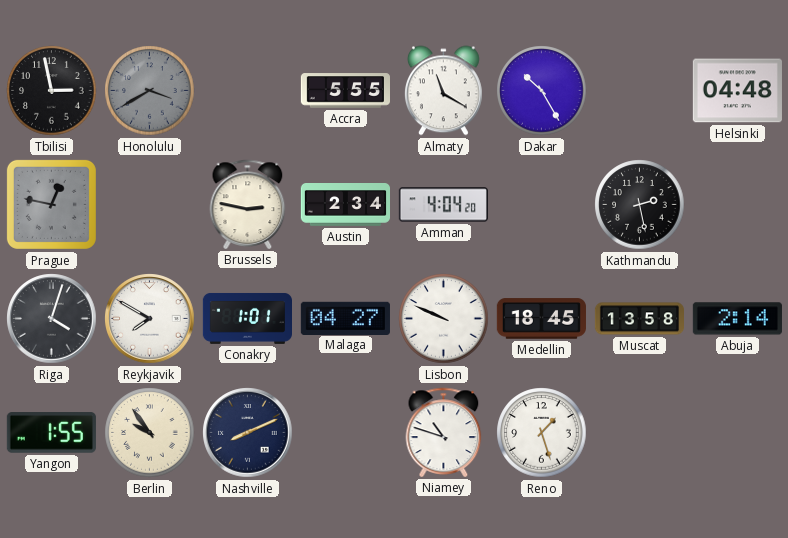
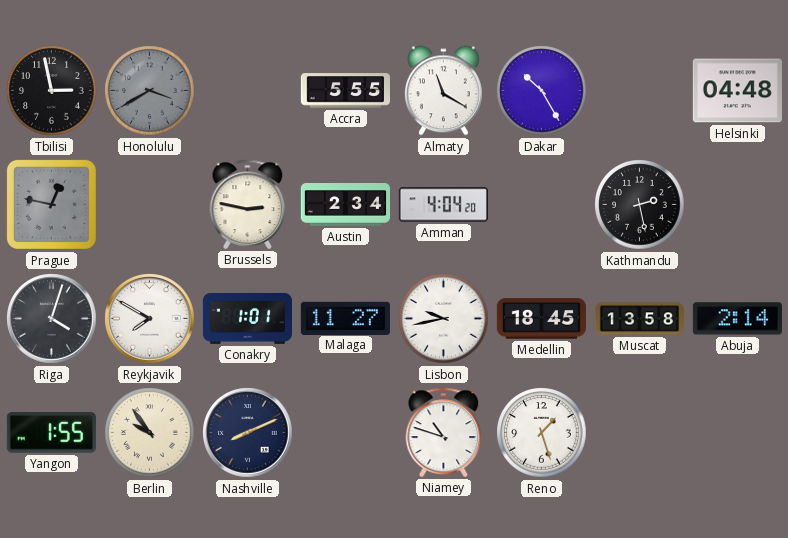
Malaga: 04:27 -> 11:27
Lisbon: 9:49 -> 9:43
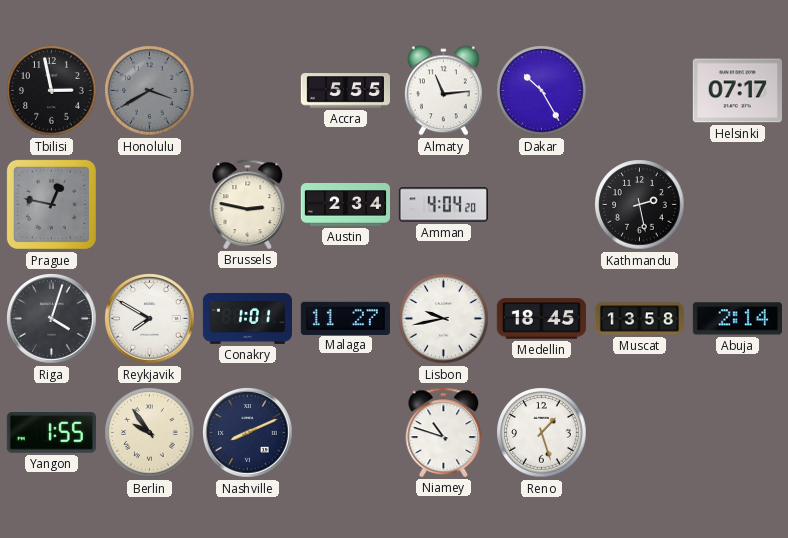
Almaty: 11:20 -> 11:14
Helsinki: 04:48 -> 07:17
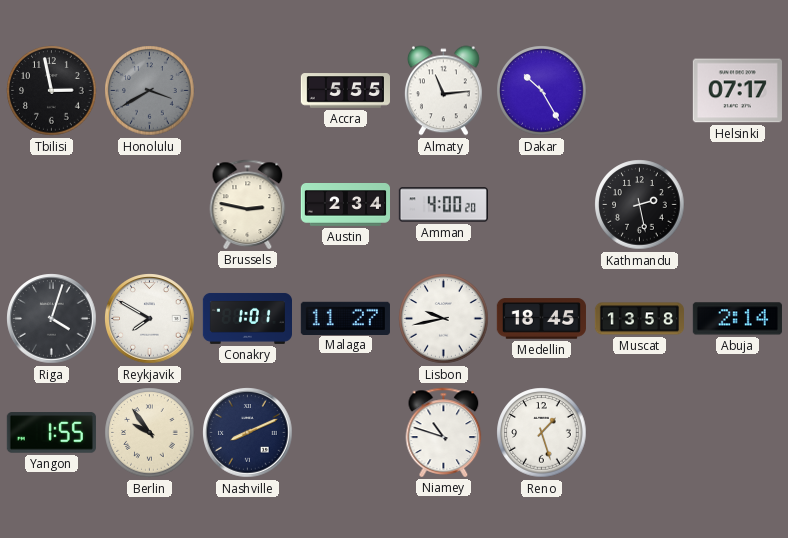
Prague: 12:47 -> none
Amman: 4:04 -> 4:00
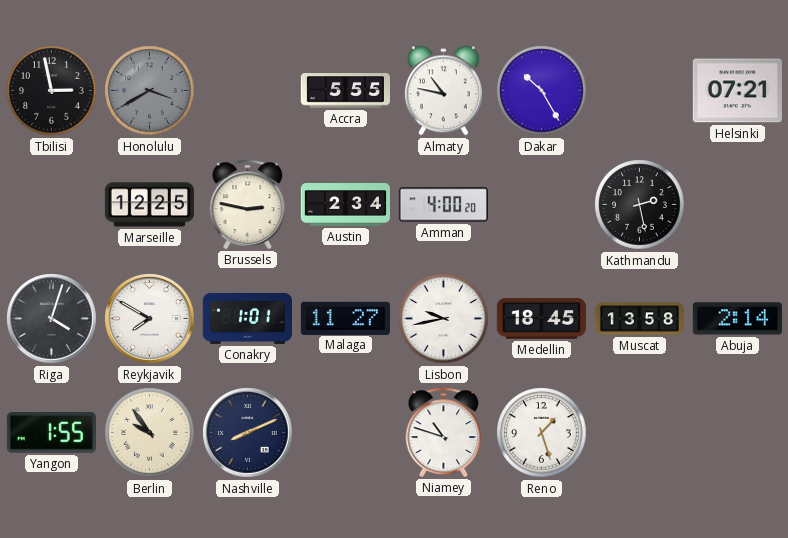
Almaty: 11:14 -> 10:47
Helsinki: 07:17 -> 07:21
Marseille: none -> 12:25
